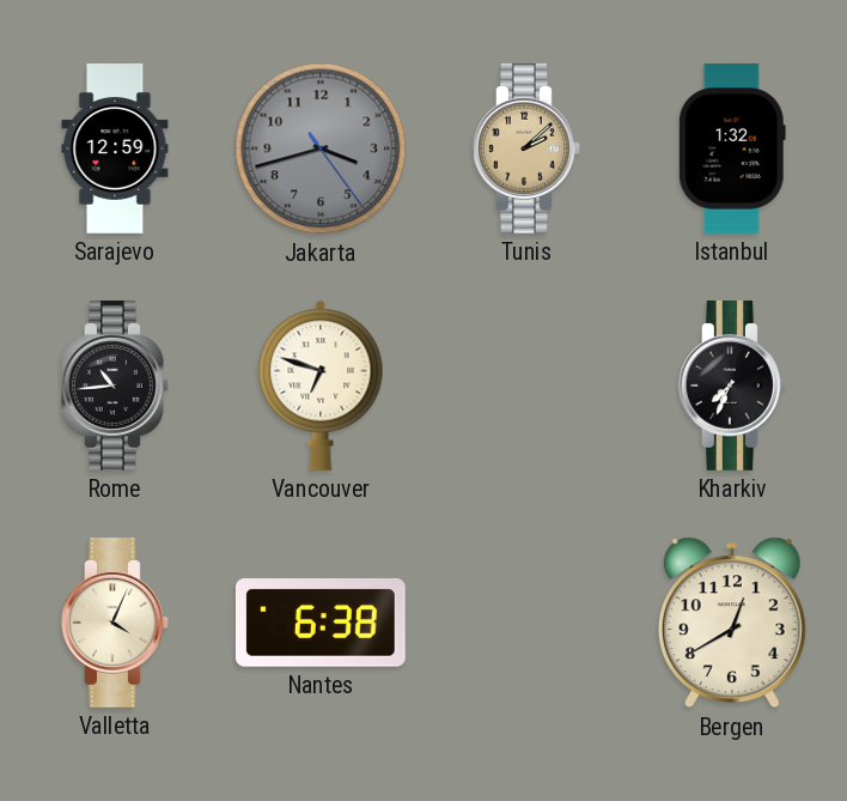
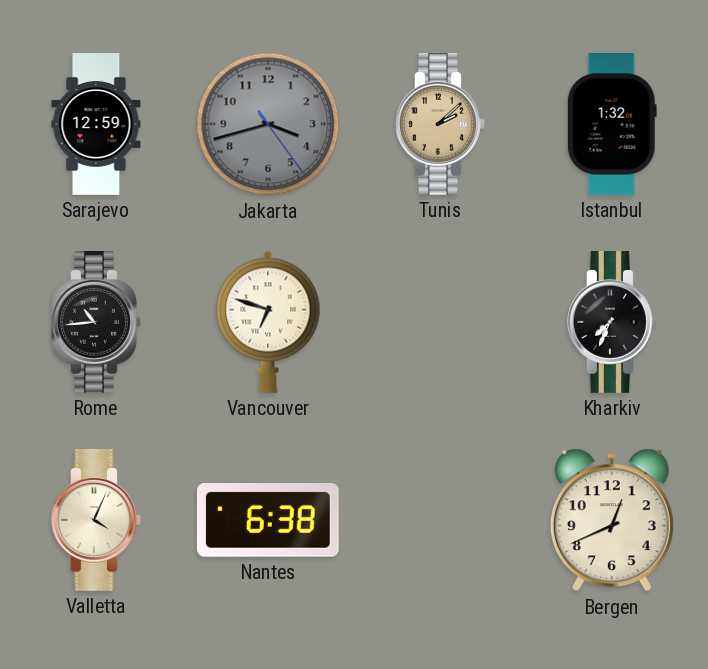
Bergen: 12:40 -> 12:41
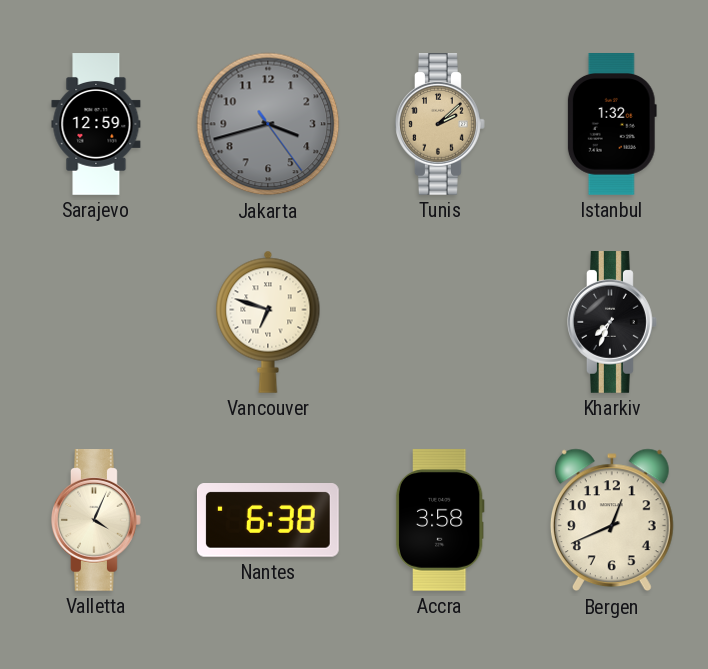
Rome: 10:44 -> none
Accra: none -> 3:58
